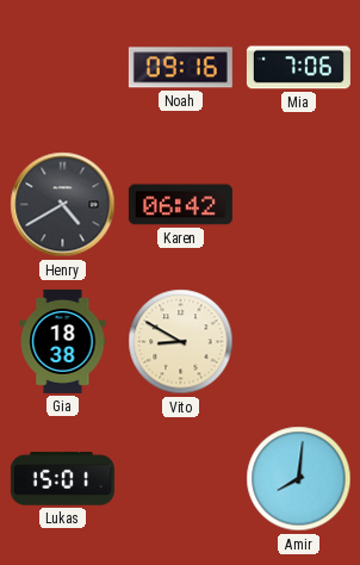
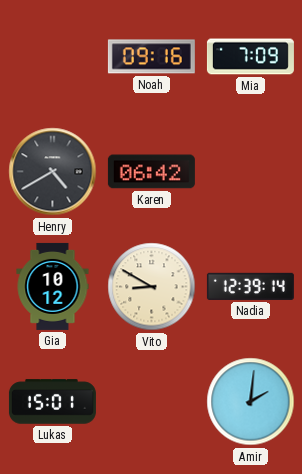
Mia: 7:06 -> 7:09
Gia: 18:38 -> 10:12
Nadia: none -> 12:39
Amir: 8:01 -> 2:01
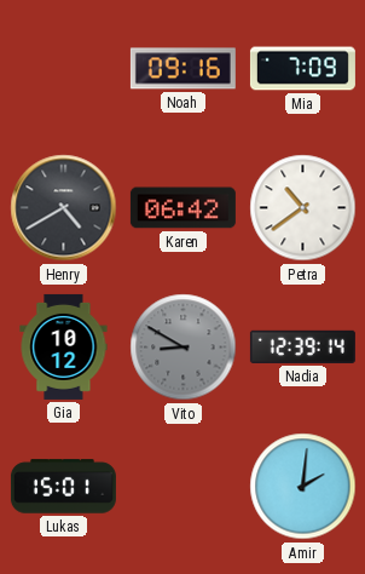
Petra: none -> 10:39
Vito dial: cream -> grey
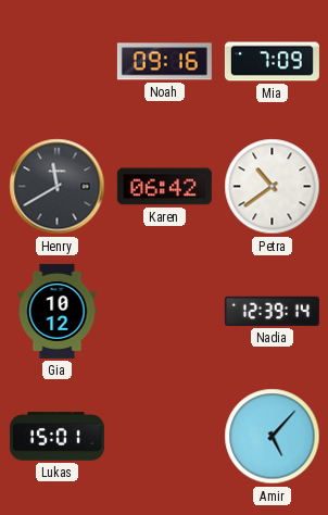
Henry: 4:40 -> 11:40
Vito: 8:50 -> none
Amir: 2:01 -> 5:07
